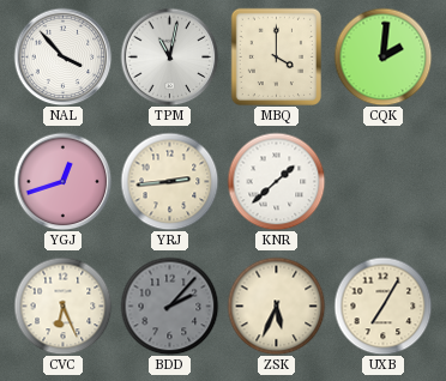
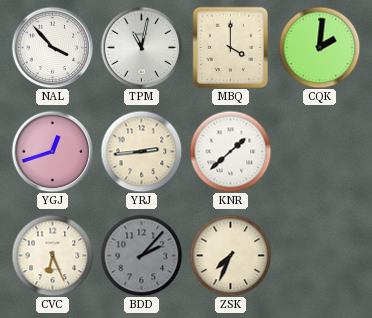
ZSK: 5:34 -> 7:34
UXB: 7:05 -> none
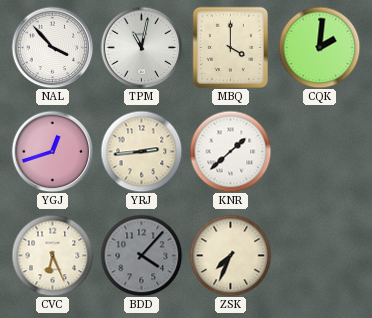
BDD: 2:07 -> 4:07
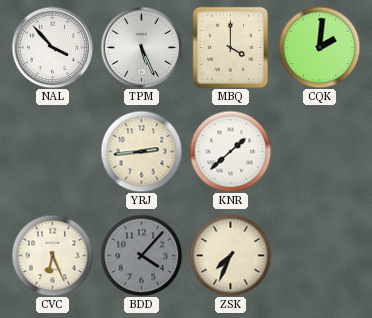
TPM: 11:02 -> 5:26
YGJ: 12:42 -> none
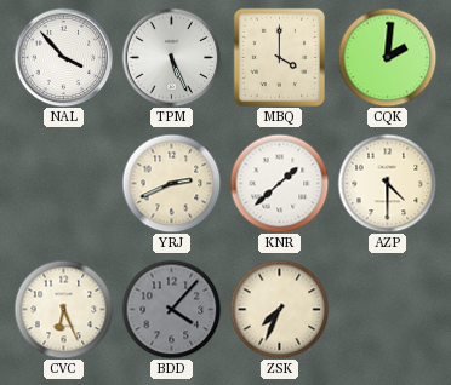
YRJ: 2:44 -> 2:41
AZP: none -> 4:30
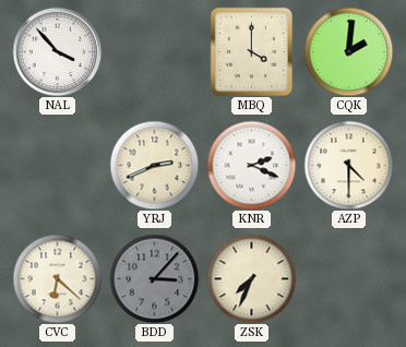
TPM: 5:26 -> none
KNR: 1:38 -> 2:19
CVC: 6:26 -> 6:22
BDD: 4:07 -> 3:07
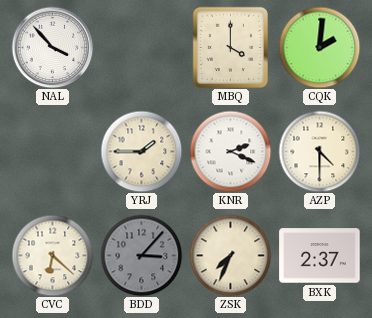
YRJ: 2:41 -> 1:45
BXK: none -> 2:37
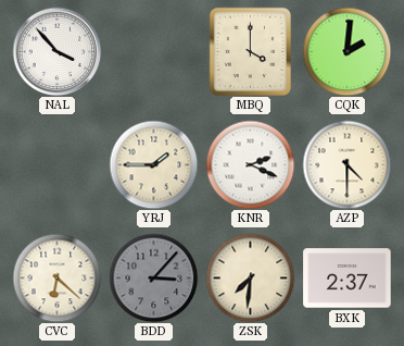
ZSK: 7:34 -> 7:31
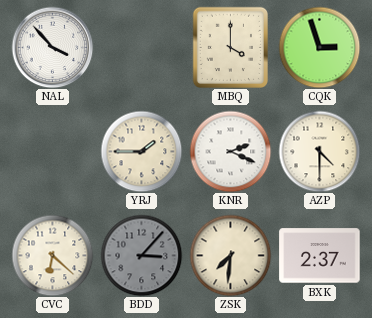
CQK: 2:01 -> 2:57
